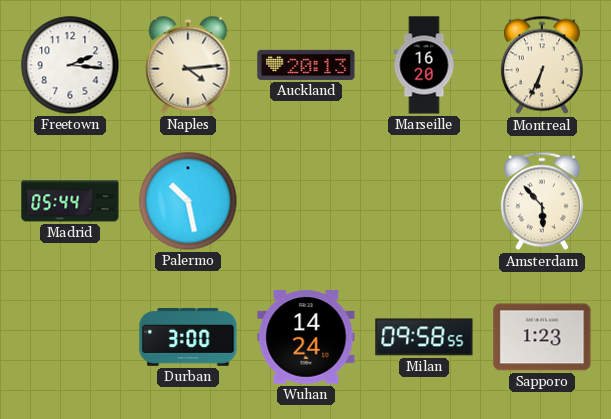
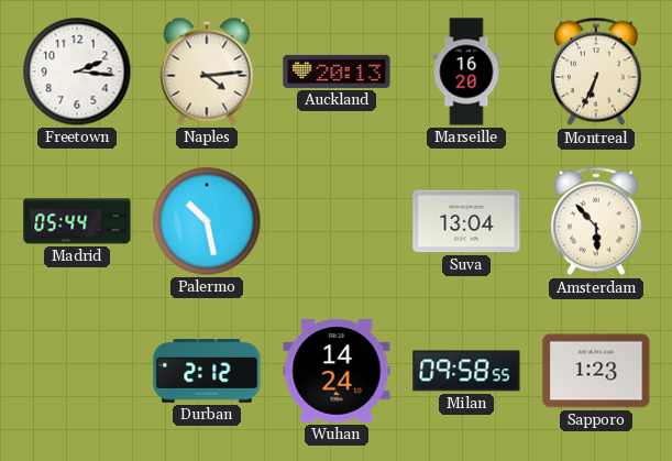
Suva: none -> 13:04
Durban: 3:00 -> 2:12
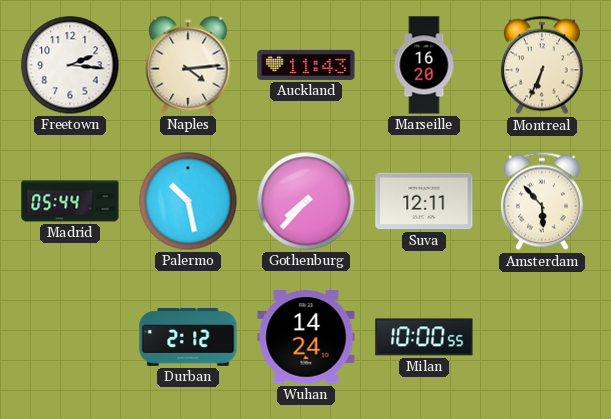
Auckland: 20:13 -> 11:43
Gothenburg: none -> 7:37
Suva: 13:04 -> 12:11
Milan: 09:58 -> 10:00
Sapporo: 1:23 -> none
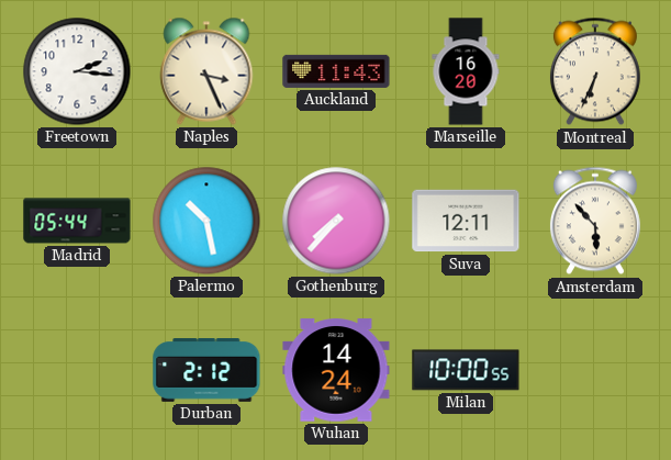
Naples: 4:14 -> 3:26
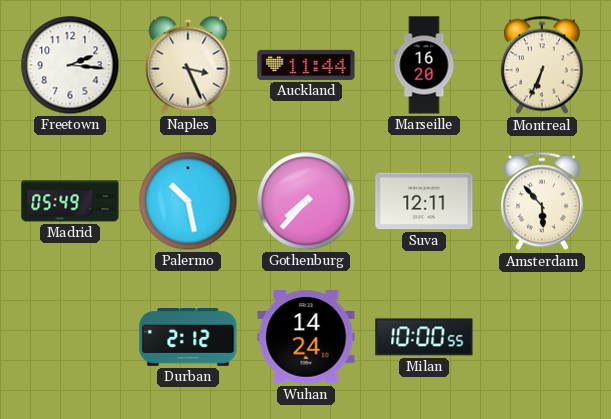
Auckland: 11:43 -> 11:44
Madrid: 05:44 -> 05:49
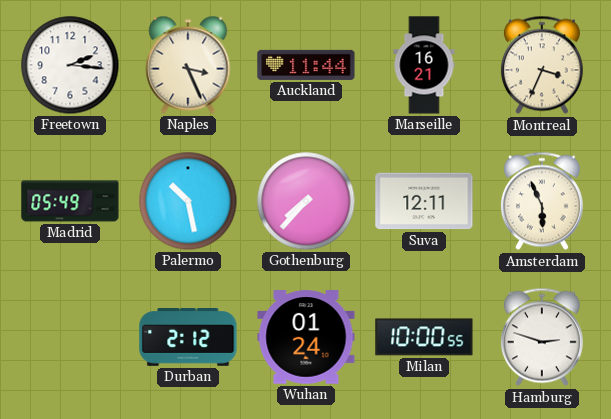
Marseille: 16:20 -> 16:21
Montreal: 6:34 -> 3:34
Amsterdam: 5:53 -> 5:56
Wuhan: 14:24 -> 01:24
Hamburg: none -> 2:48
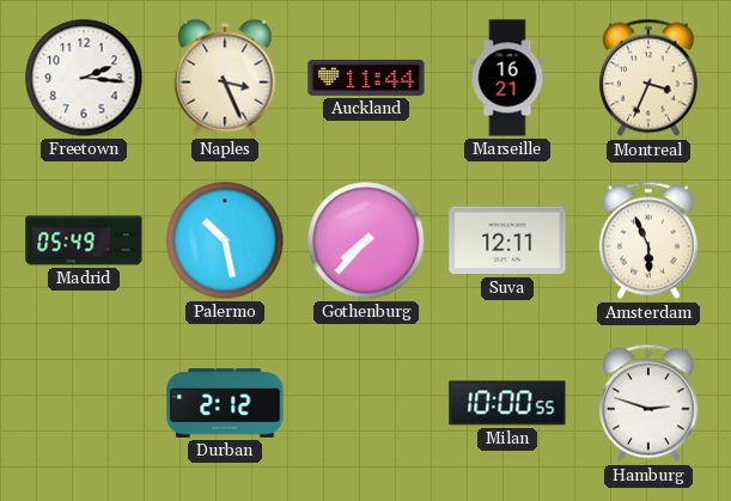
Wuhan: 01:24 -> none
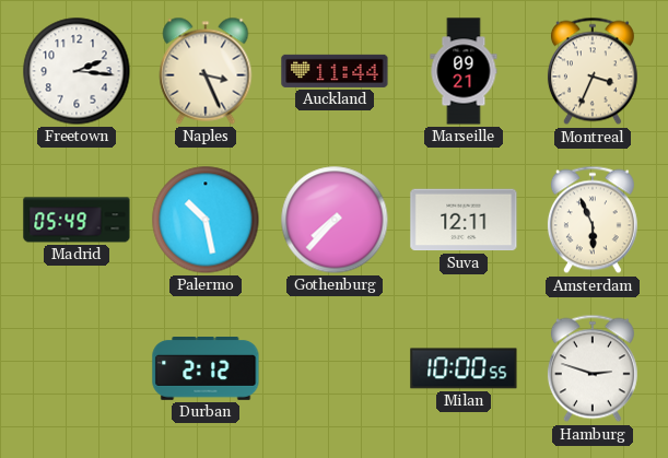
Marseille: 16:21 -> 09:21
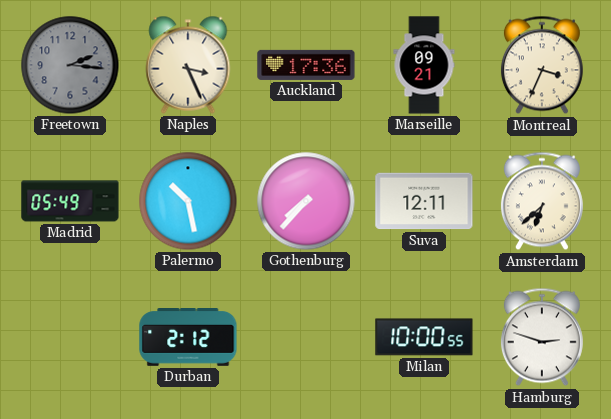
Freetown dial: white -> grey
Auckland: 11:44 -> 17:36
Amsterdam: 5:56 -> 6:38
